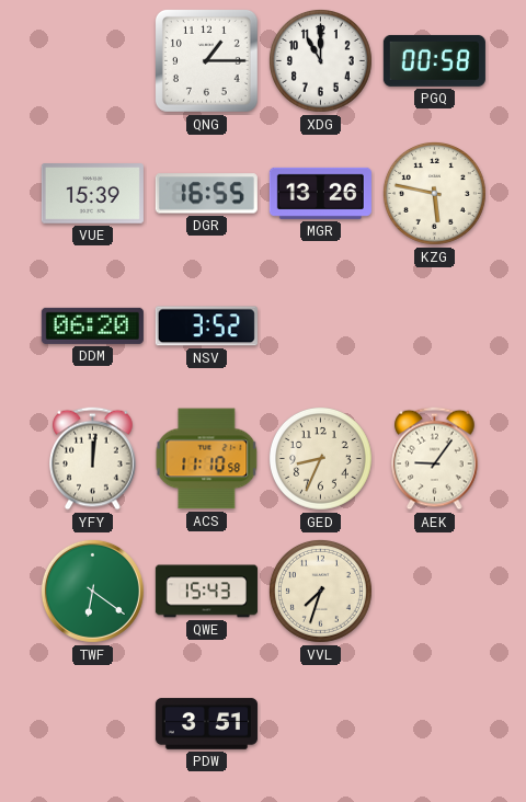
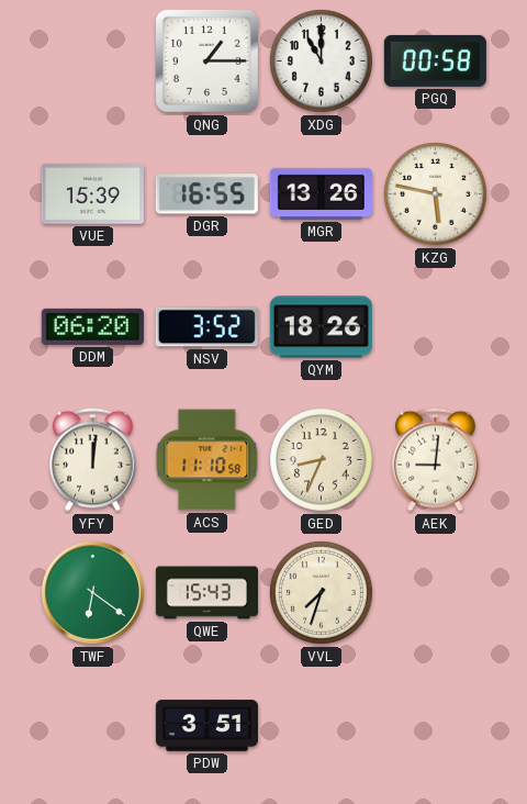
QYM: none -> 18:26
AEK: 9:06 -> 9:01
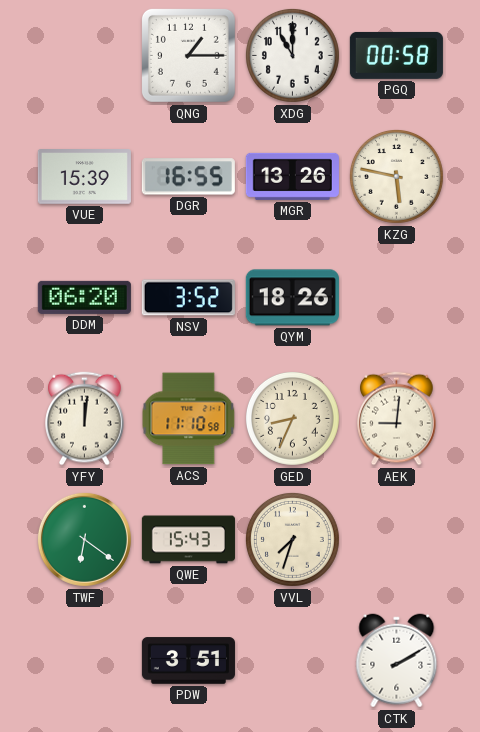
CTK: none -> 2:10
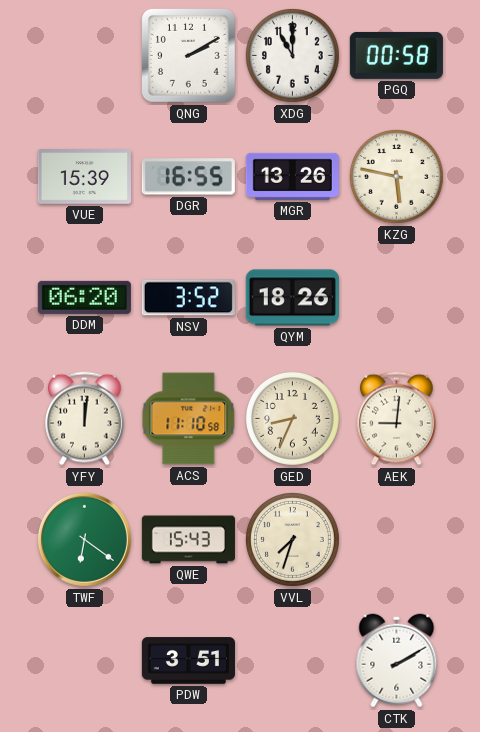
QNG: 1:15 -> 2:10
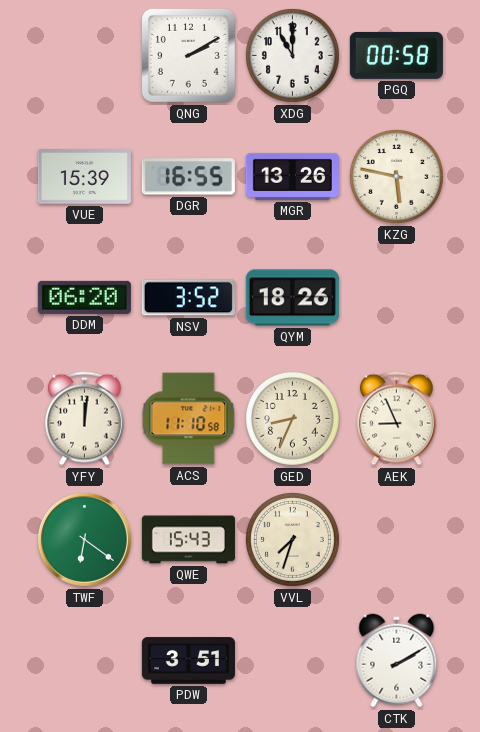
AEK: 9:01 -> 8:56
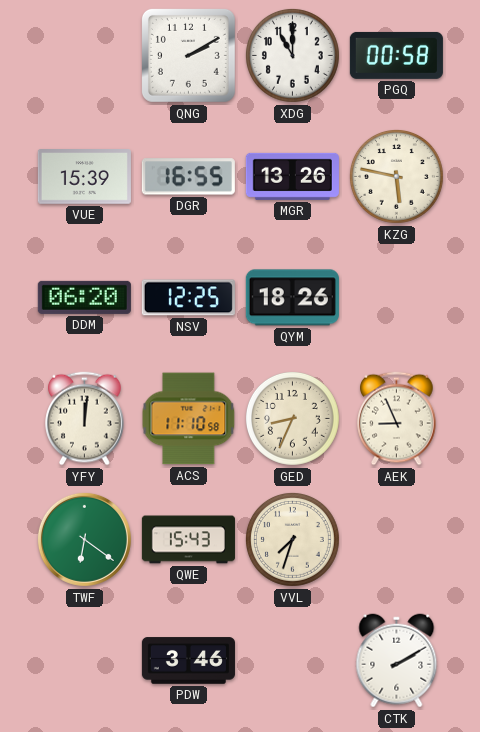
NSV: 3:52 -> 12:25
PDW: 3:51 -> 3:46
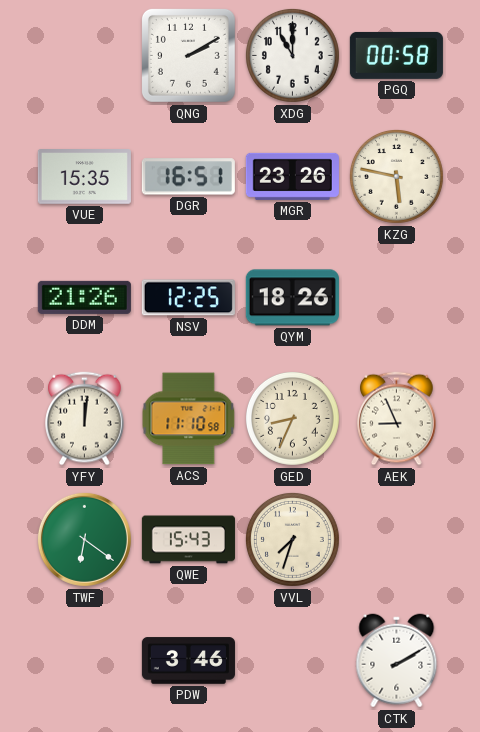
VUE: 15:39 -> 15:35
DGR: 16:55 -> 16:51
MGR: 13:26 -> 23:26
DDM: 06:20 -> 21:26
